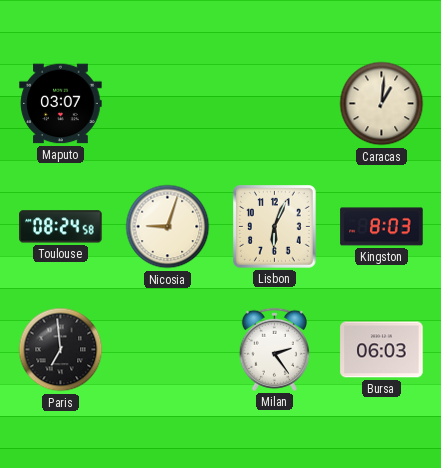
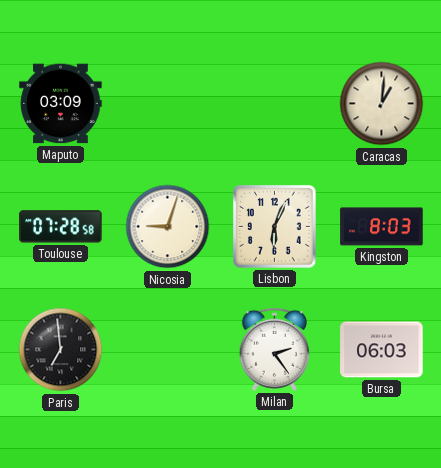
Maputo: 03:07 -> 03:09
Toulouse: 08:24 -> 07:28
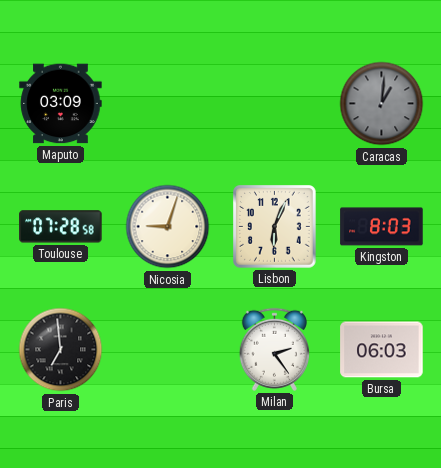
Caracas dial: cream -> grey
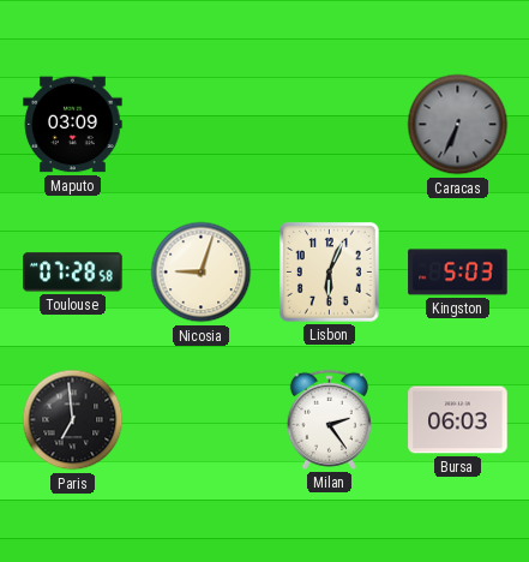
Caracas: 1:01 -> 6:34
Kingston: 8:03 -> 5:03
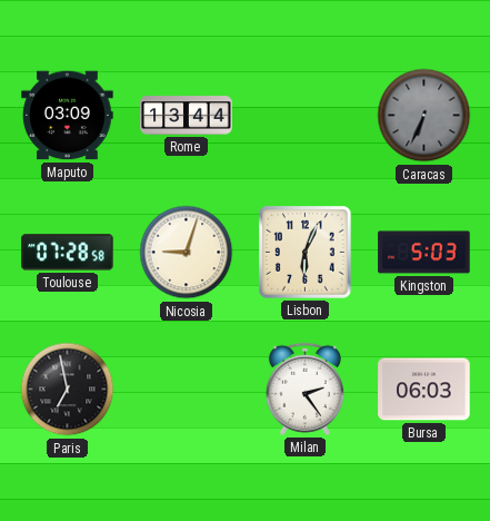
Rome: none -> 13:44
Paris: 6:59 -> 6:58
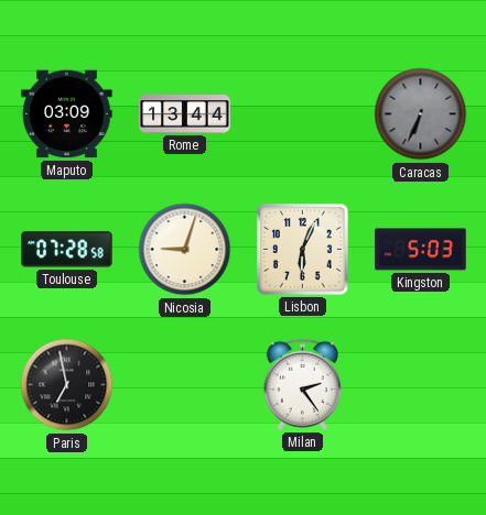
Bursa: 06:03 -> none
